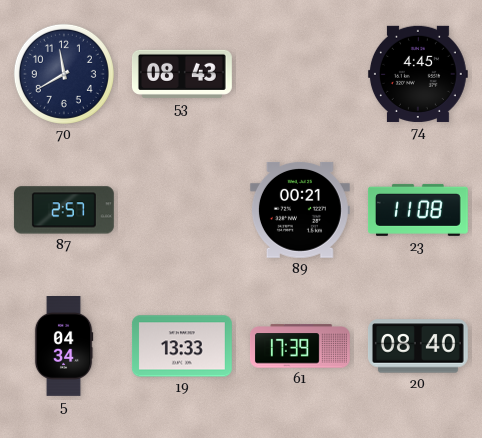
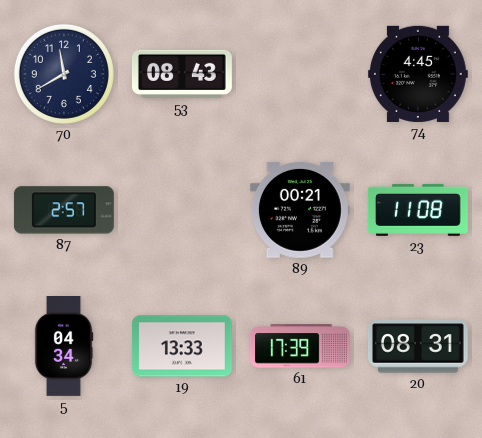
20: 08:40 -> 08:31
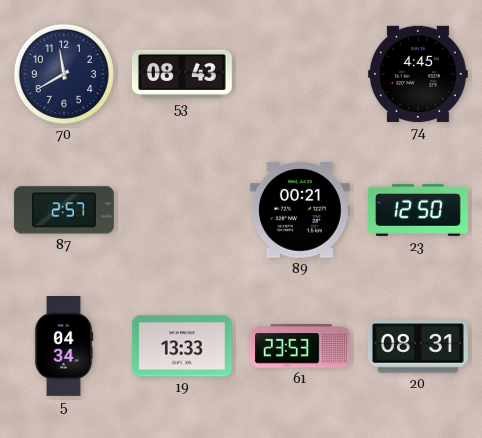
23: 11:08 -> 12:50
61: 17:39 -> 23:53
